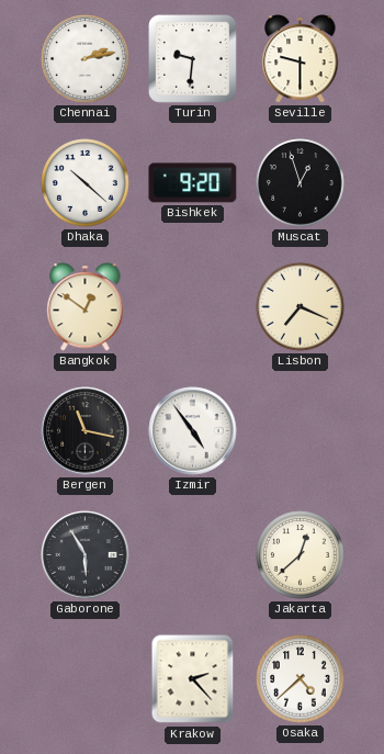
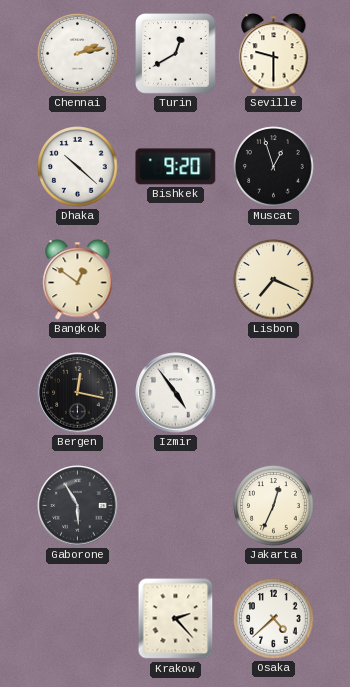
Turin: 9:31 -> 12:40
Bergen: 11:17 -> 12:17
Jakarta: 12:38 -> 12:34
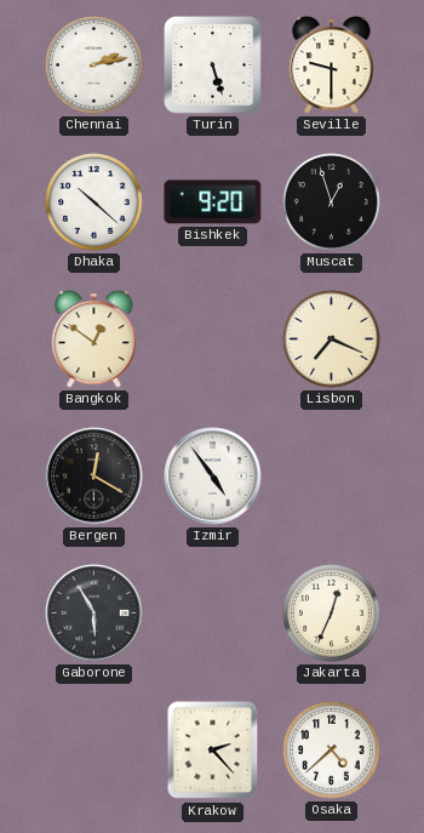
Turin: 12:40 -> 5:27
Bergen: 12:17 -> 12:20
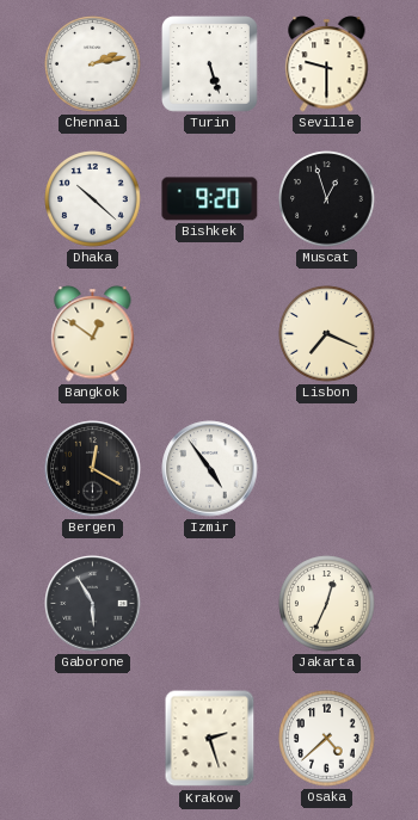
Krakow: 2:23 -> 2:27
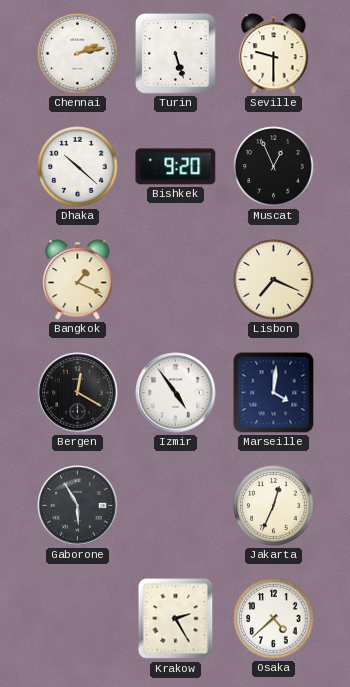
Muscat: 12:57 -> 12:56
Bangkok: 12:51 -> 1:19
Marseille: none -> 4:01
Krakow: 2:27 -> 2:25
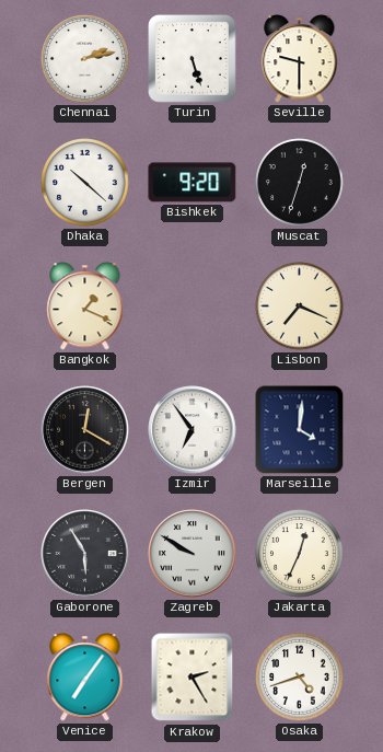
Muscat: 12:56 -> 12:33
Izmir: 4:54 -> 6:54
Zagreb: none -> 9:50
Venice: none -> 7:06
Osaka: 4:38 -> 4:42
